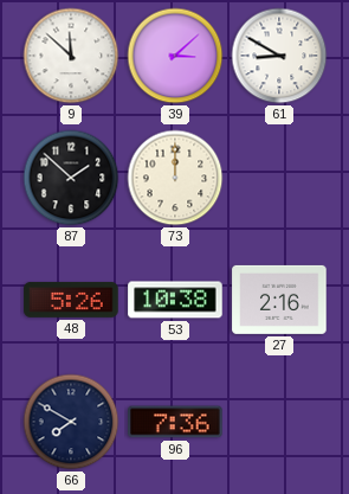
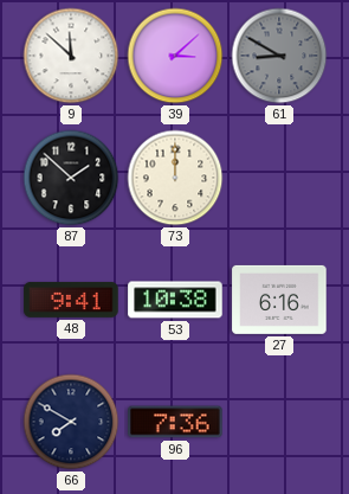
61 dial: white -> grey
48: 5:26 -> 9:41
27: 2:16 -> 6:16
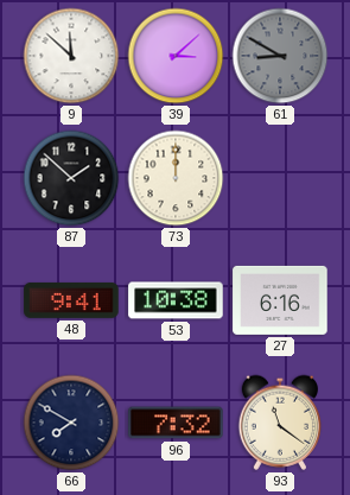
96: 7:36 -> 7:32
93: none -> 11:21
